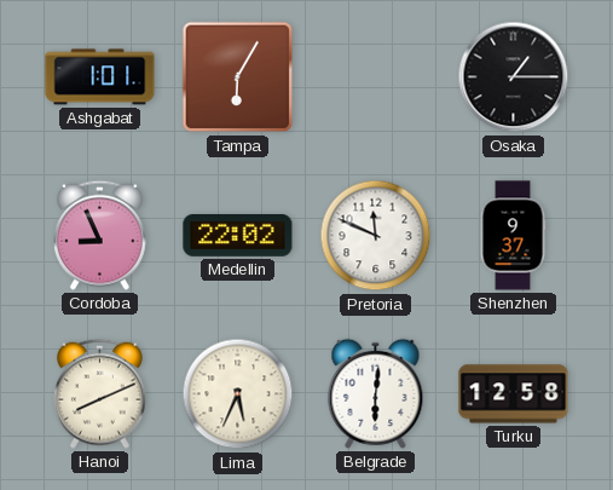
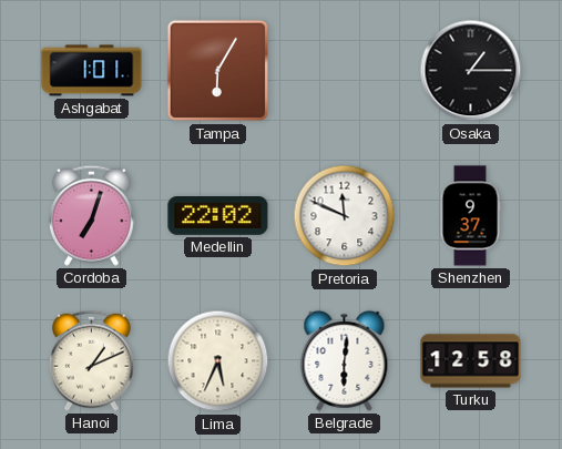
Cordoba: 8:56 -> 7:03
Hanoi: 8:11 -> 1:11
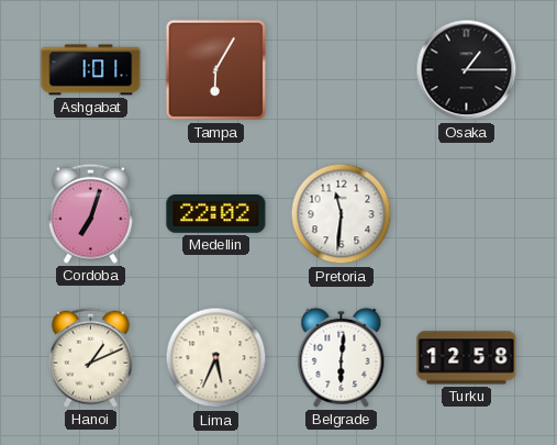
Pretoria: 11:49 -> 11:31
Shenzhen: 9:37 -> none
